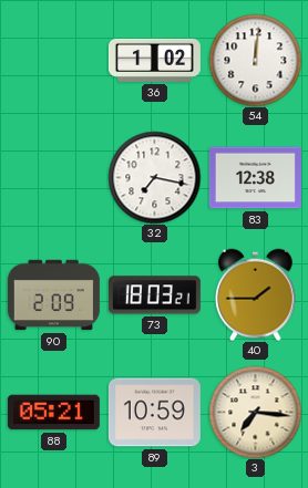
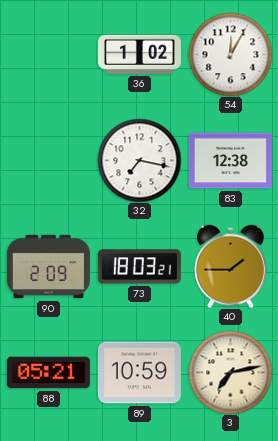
54: 12:01 -> 12:05
3: 7:16 -> 7:13
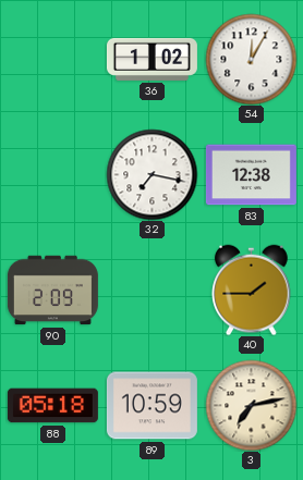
73: 18:03 -> none
88: 05:21 -> 05:18
